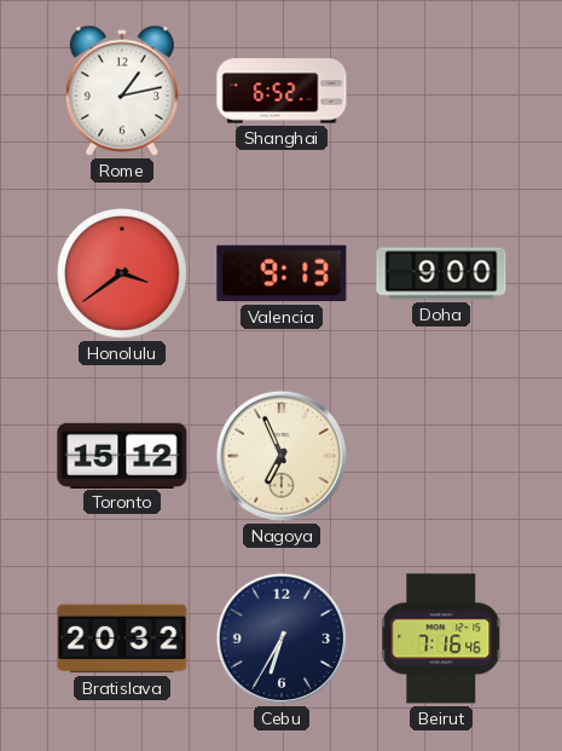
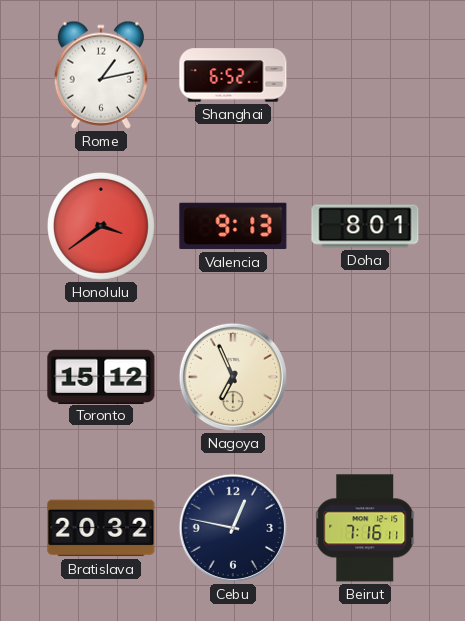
Doha: 9:00 -> 8:01
Cebu: 6:35 -> 12:47
Beirut: 7:16:46 -> 7:16:11
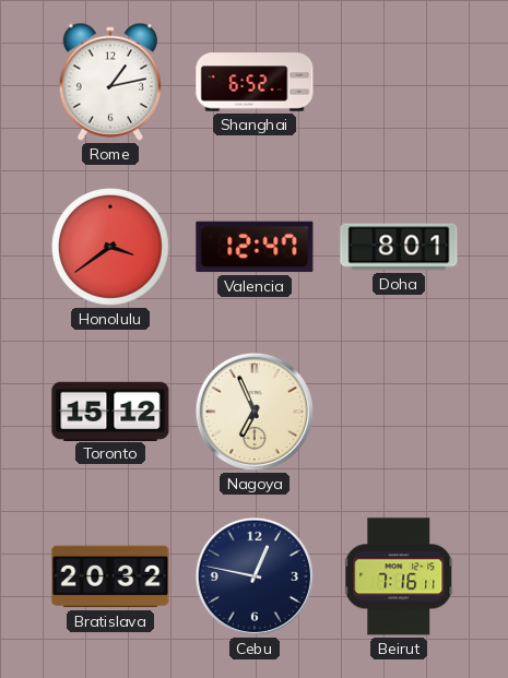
Valencia: 9:13 -> 12:47
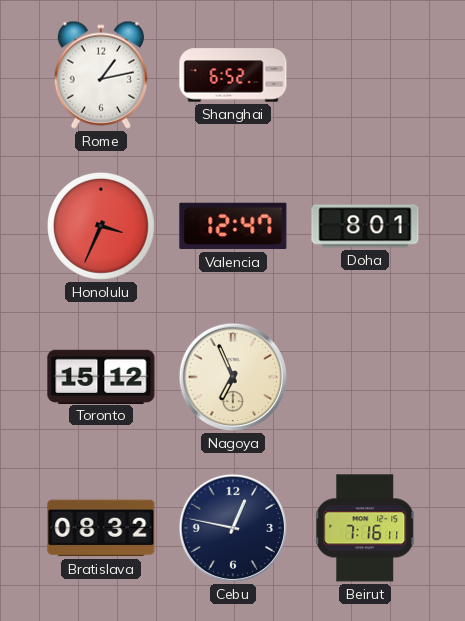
Honolulu: 3:39 -> 3:34
Bratislava: 20:32 -> 08:32
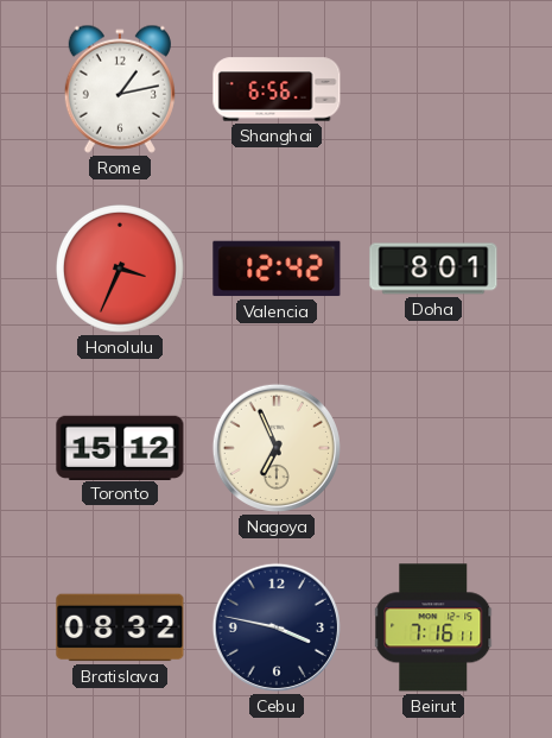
Shanghai: 6:52 -> 6:56
Valencia: 12:47 -> 12:42
Cebu: 12:47 -> 3:47
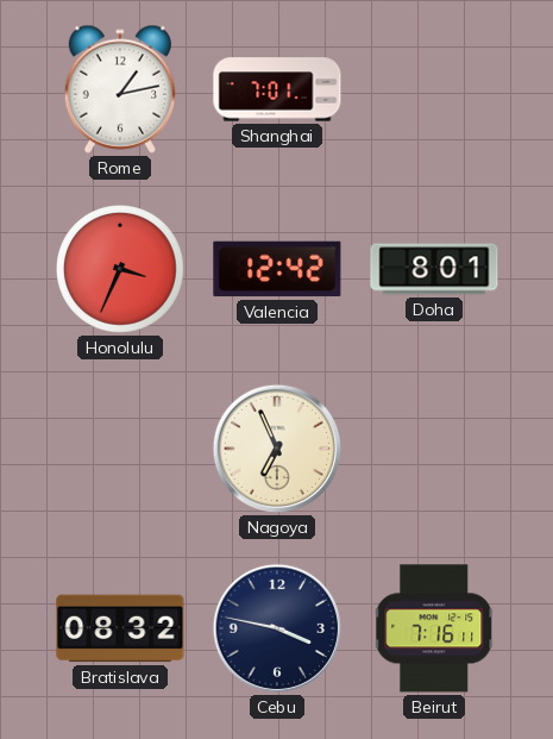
Shanghai: 6:56 -> 7:01
Toronto: 15:12 -> none
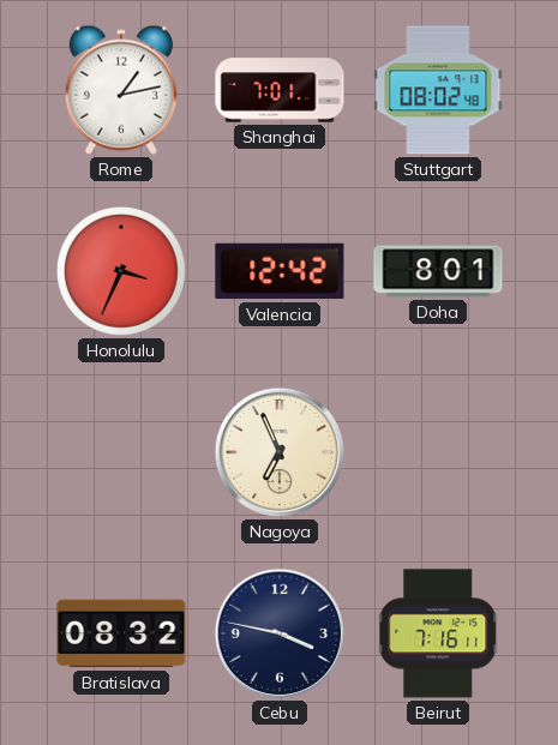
Stuttgart: none -> 08:02
